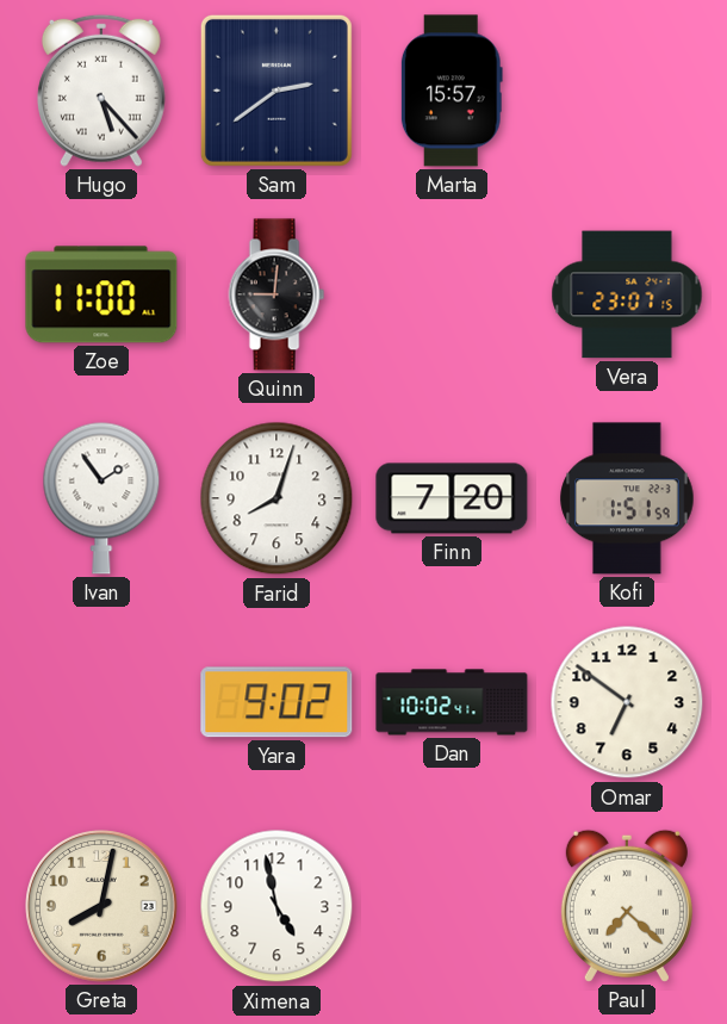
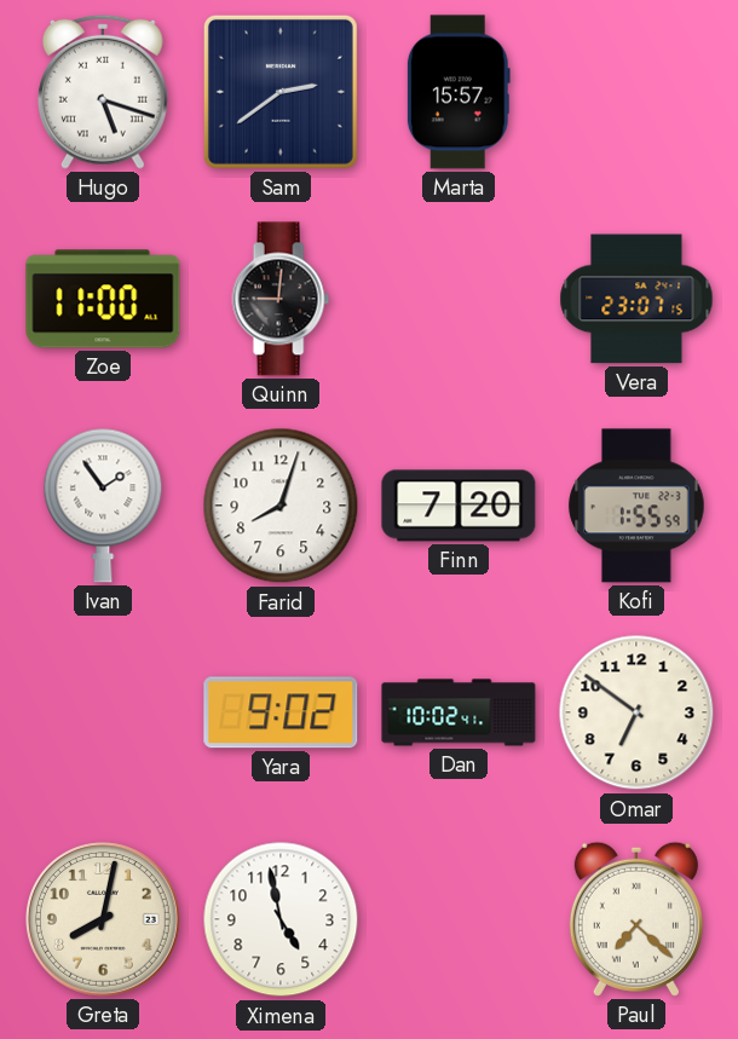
Hugo: 5:23 -> 5:18
Kofi: 1:51 -> 1:55
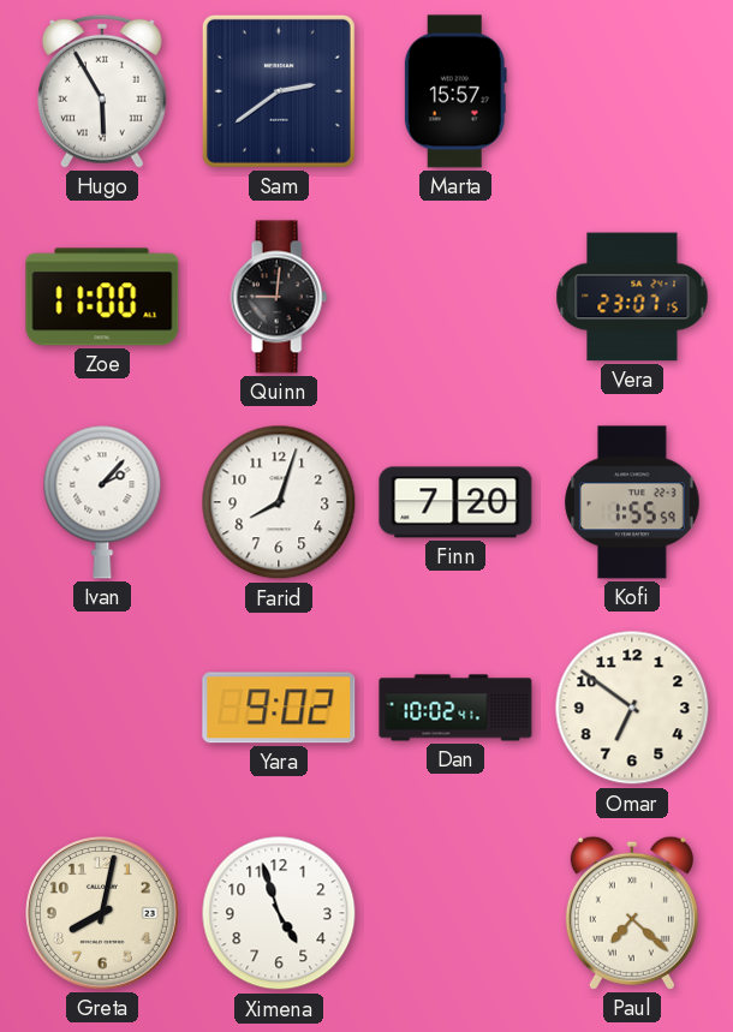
Hugo: 5:18 -> 5:55
Ivan: 1:54 -> 2:07
Ximena: 4:58 -> 4:57
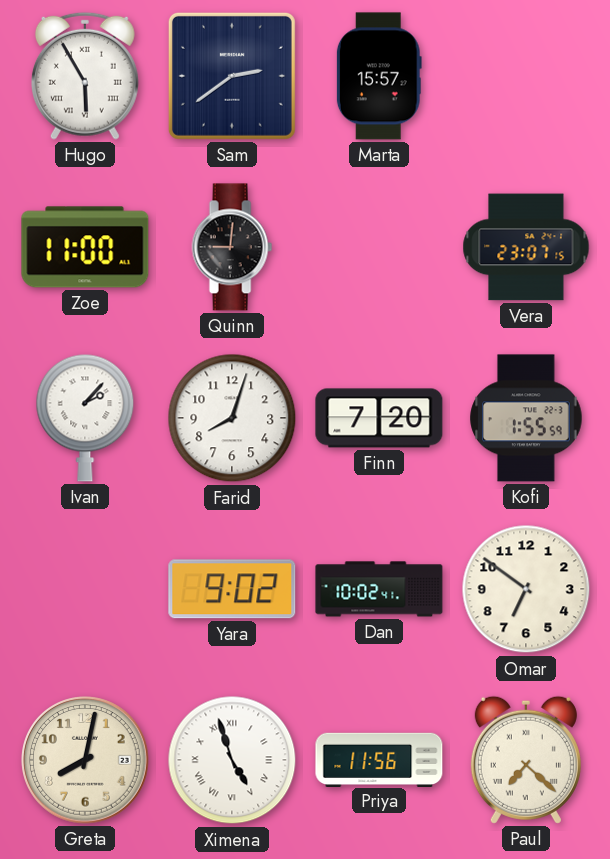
Ximena numerals: Arabic -> Roman
Priya: none -> 11:56
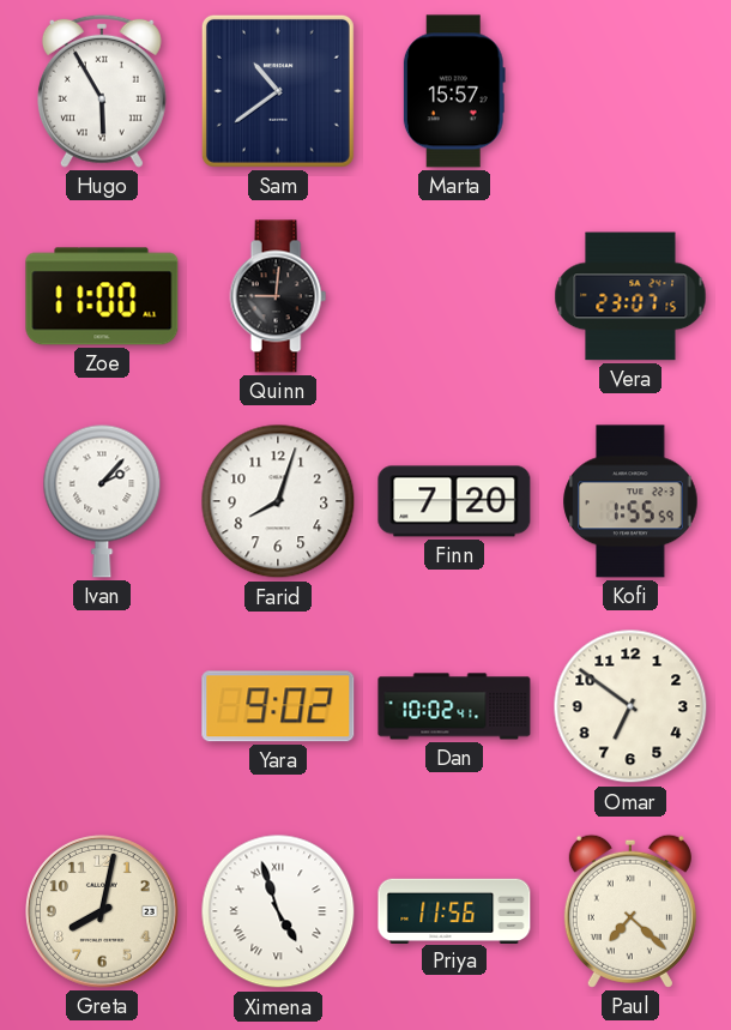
Sam: 2:39 -> 10:39
